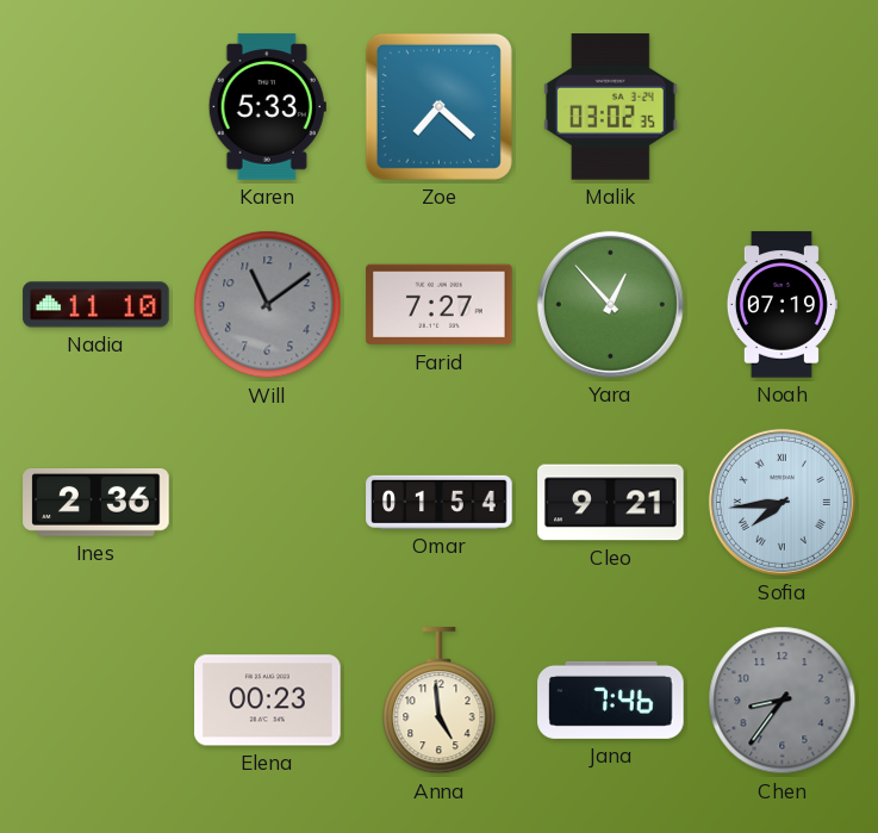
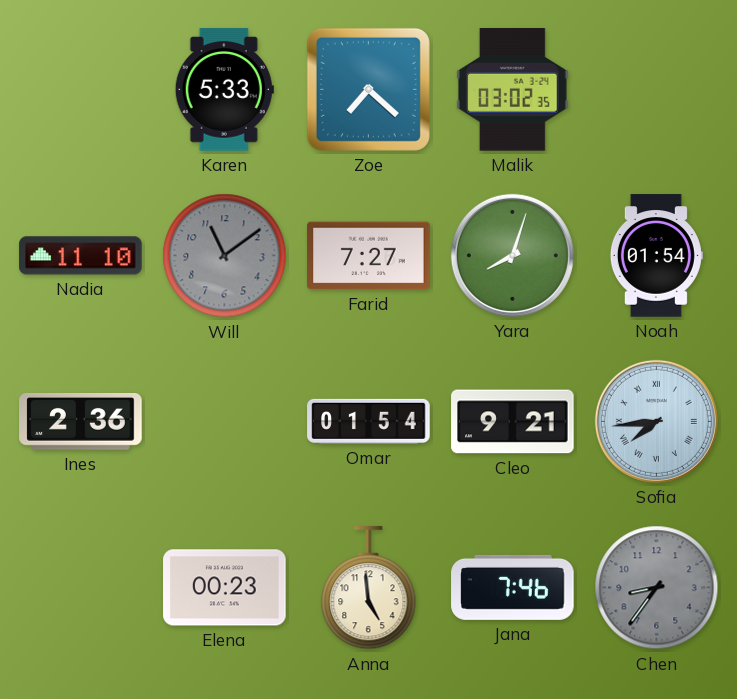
Yara: 12:53 -> 8:03
Noah: 07:19 -> 01:54
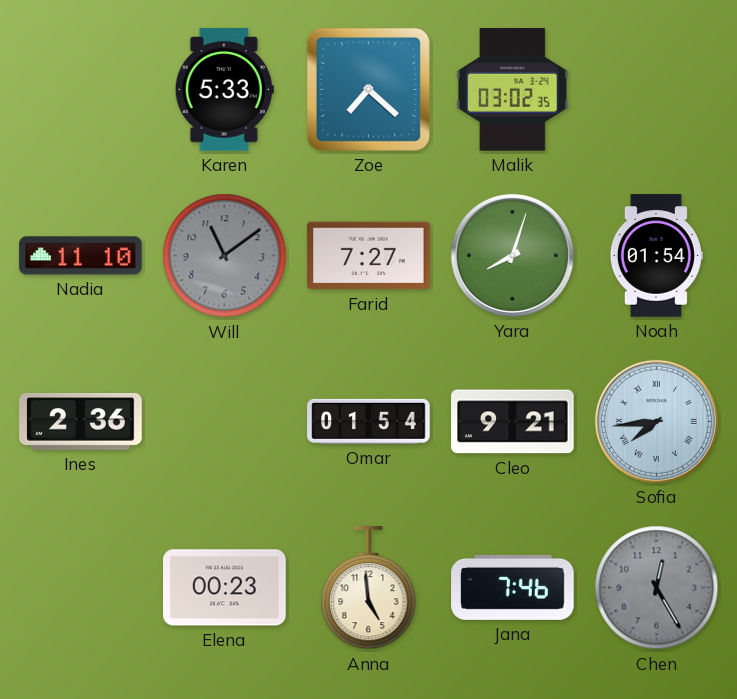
Chen: 8:36 -> 12:25
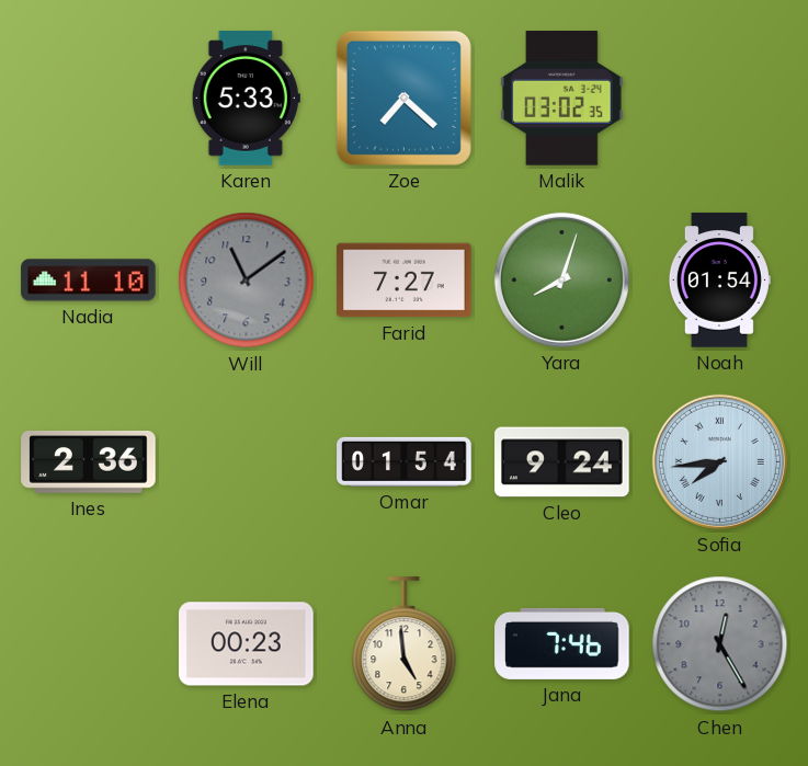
Cleo: 9:21 -> 9:24
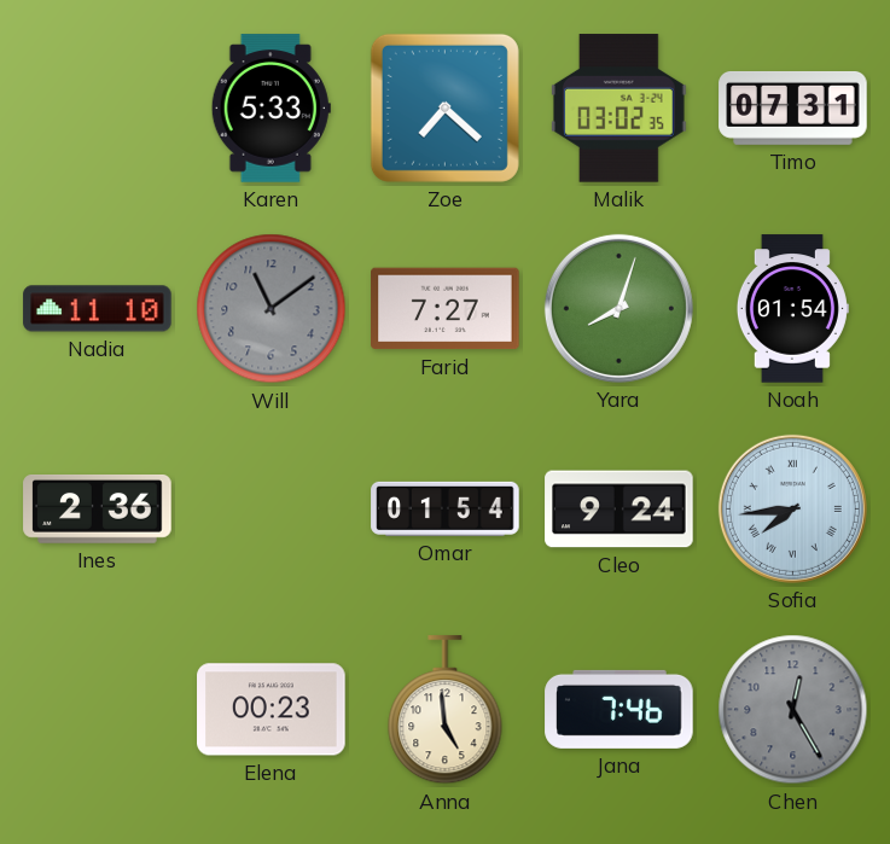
Timo: none -> 07:31
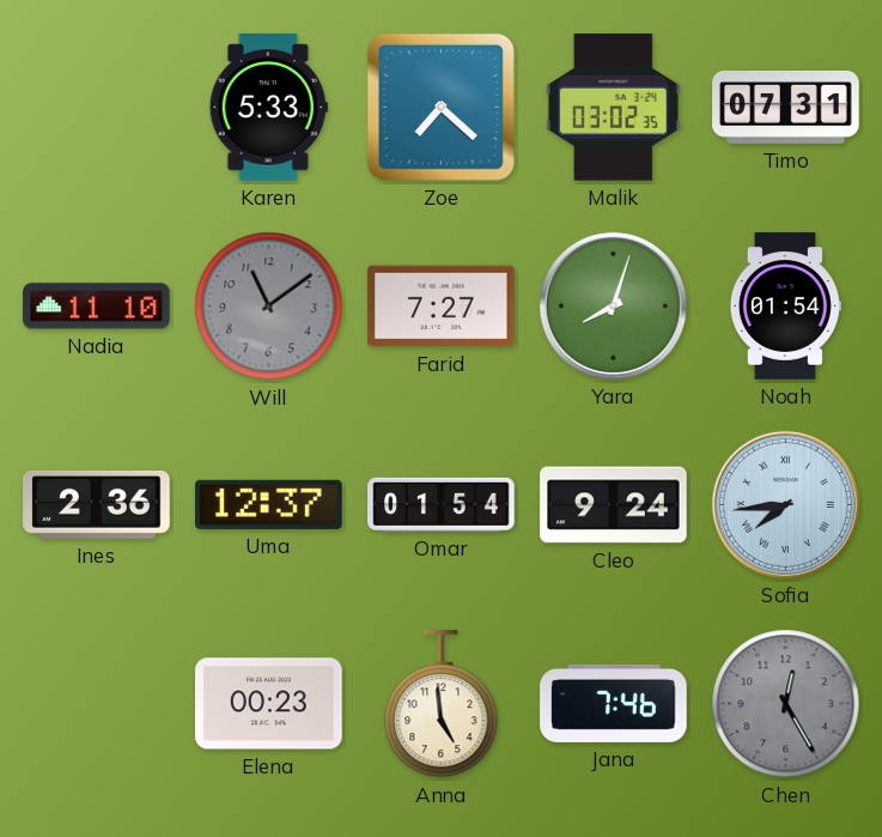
Uma: none -> 12:37
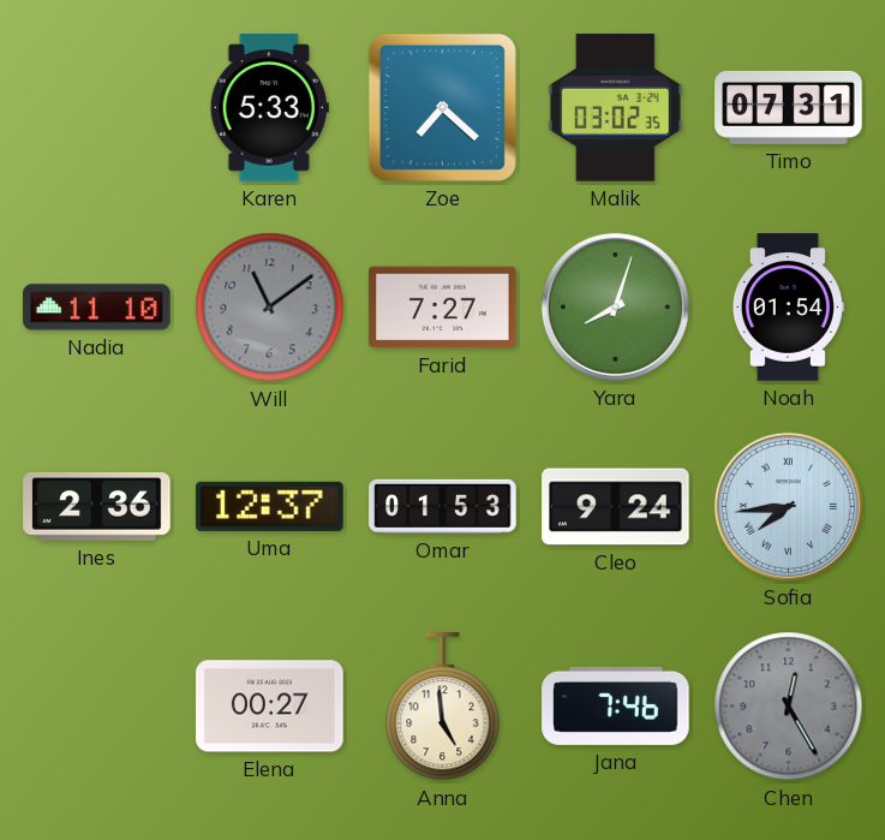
Omar: 01:54 -> 01:53
Elena: 00:23 -> 00:27
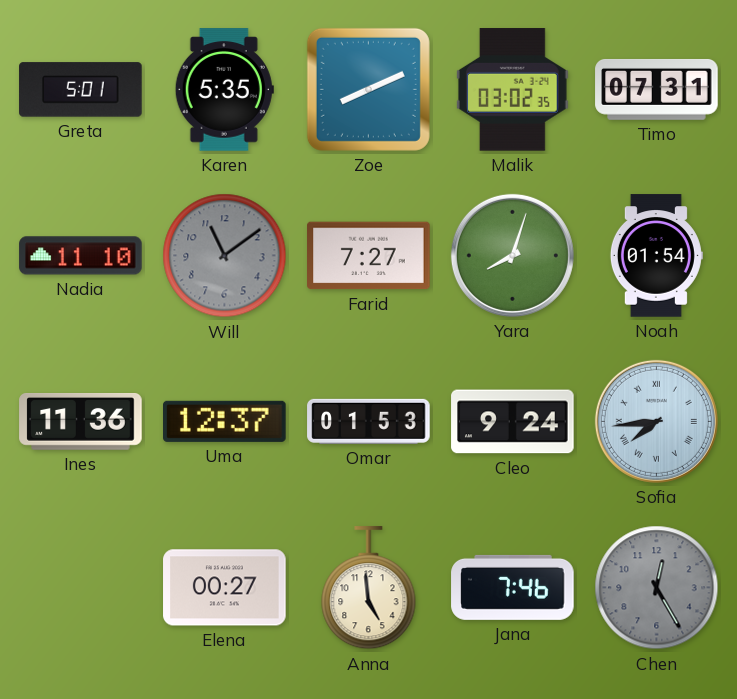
Greta: none -> 5:01
Karen: 5:33 -> 5:35
Zoe: 7:22 -> 8:11
Ines: 2:36 -> 11:36
